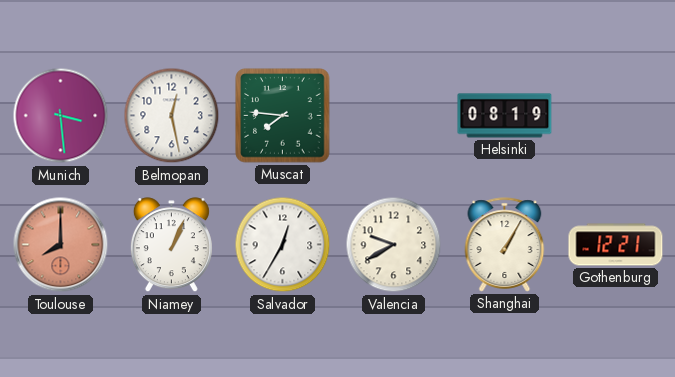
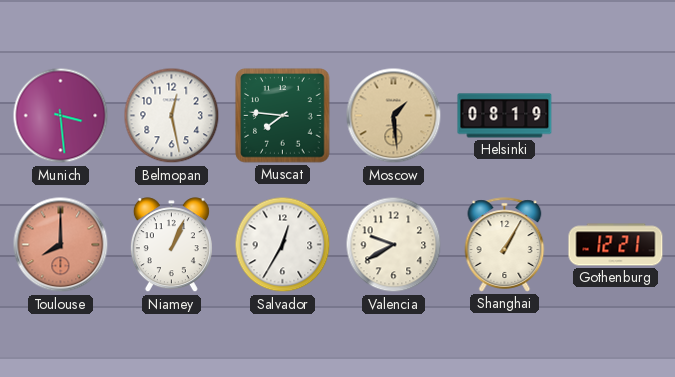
Moscow: none -> 1:29
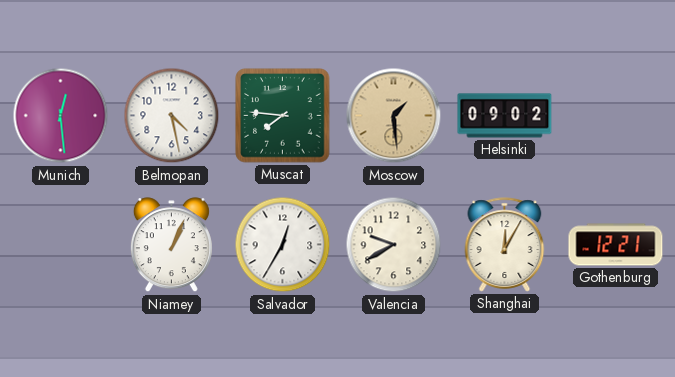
Munich: 3:29 -> 12:29
Belmopan: 12:28 -> 4:28
Helsinki: 08:19 -> 09:02
Toulouse: 8:00 -> none
Shanghai: 1:05 -> 12:05
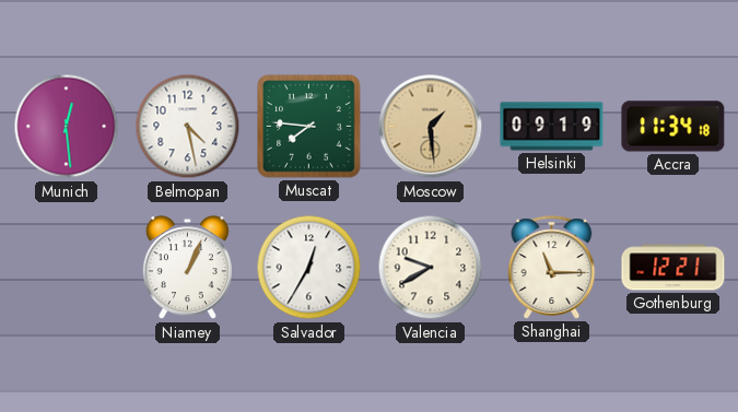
Helsinki: 09:02 -> 09:19
Accra: none -> 11:34
Shanghai: 12:05 -> 11:15
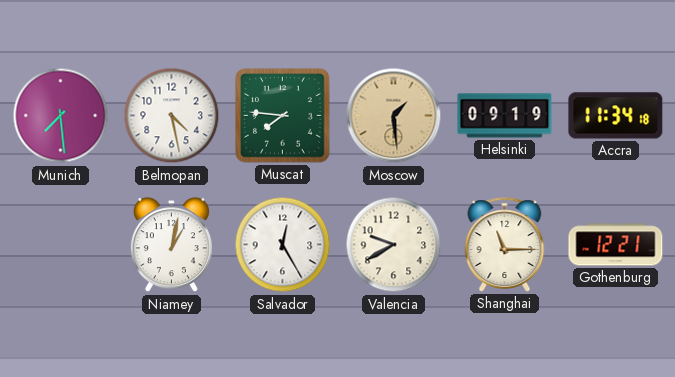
Munich: 12:29 -> 7:29
Niamey: 1:04 -> 1:02
Salvador: 12:35 -> 12:25
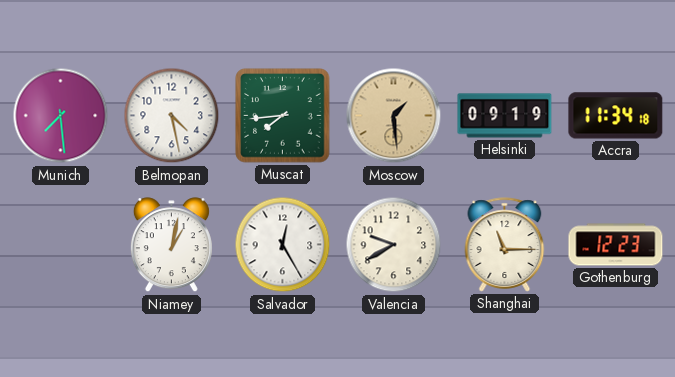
Muscat: 7:46 -> 7:44
Gothenburg: 12:21 -> 12:23
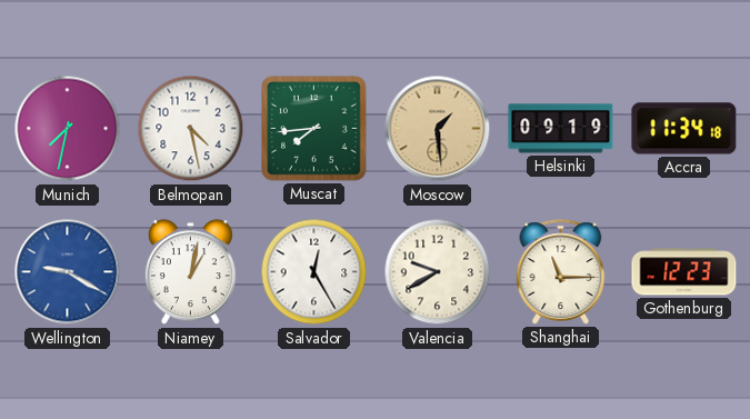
Munich: 7:29 -> 7:32
Wellington: none -> 9:20
